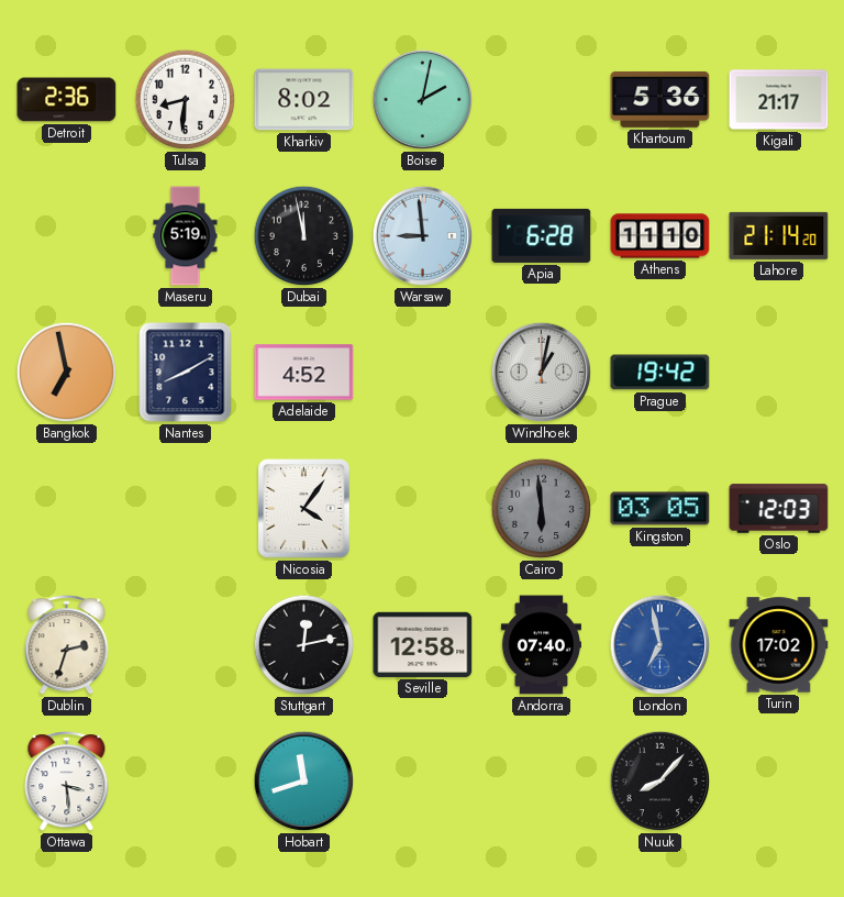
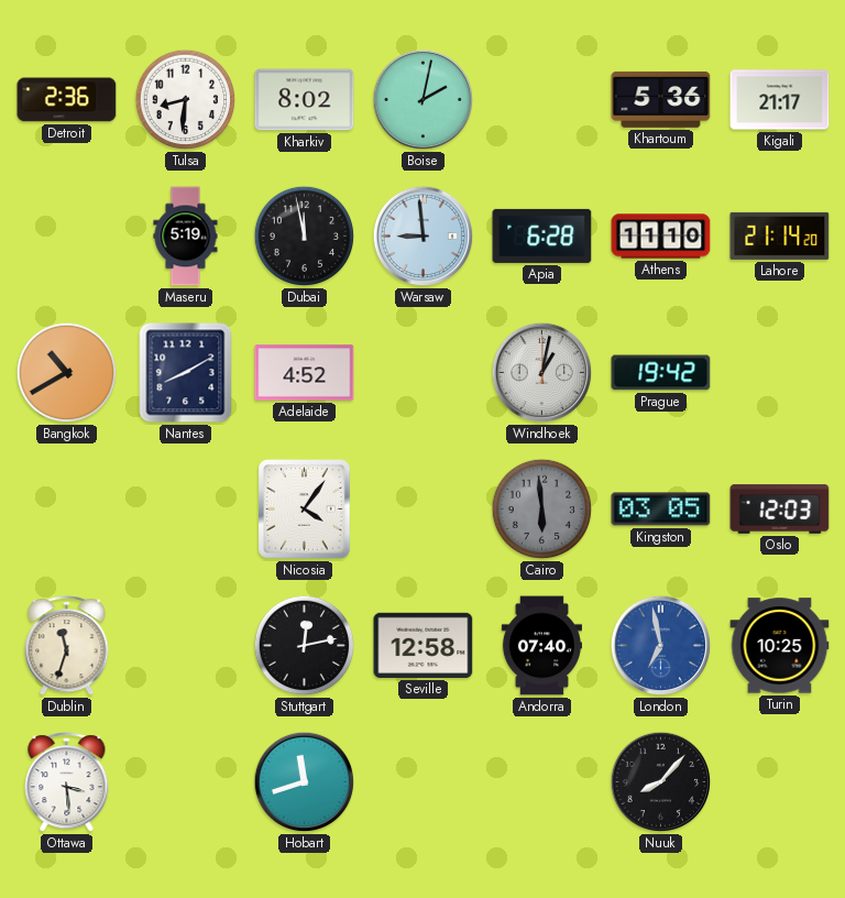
Bangkok: 6:58 -> 10:40
Dublin: 2:33 -> 11:33
Turin: 17:02 -> 10:25
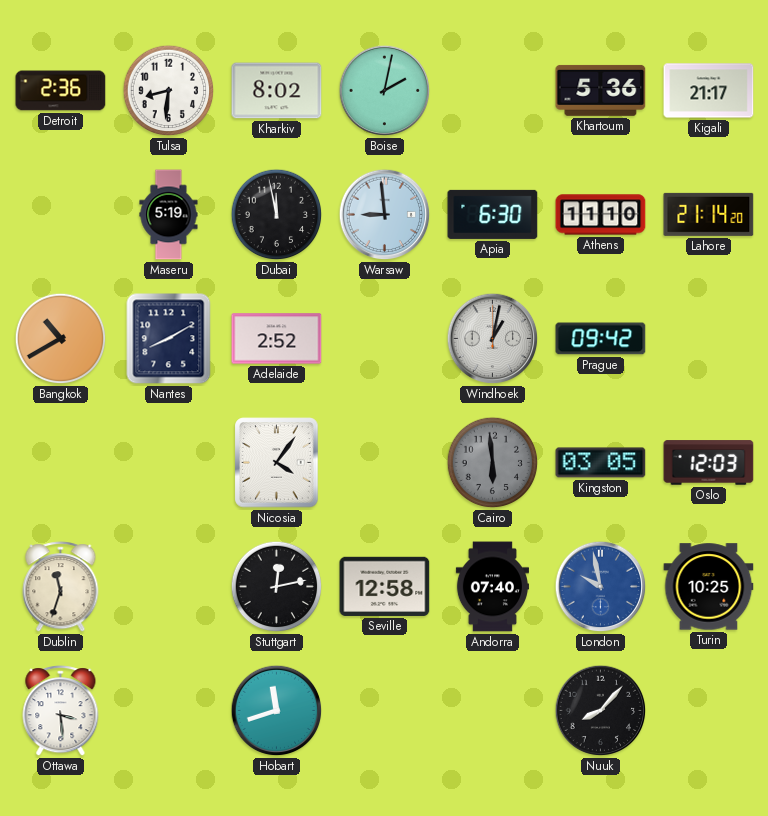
Apia: 6:28 -> 6:30
Adelaide: 4:52 -> 2:52
Prague: 19:42 -> 09:42
London: 6:58 -> 9:58
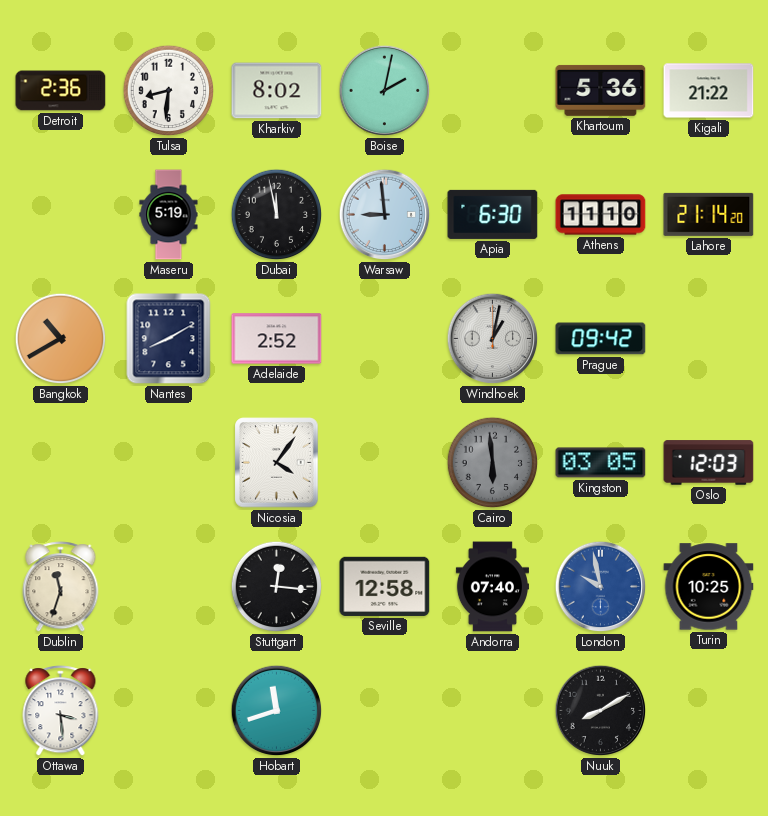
Kigali: 21:17 -> 21:22
Stuttgart: 12:13 -> 12:16
Nuuk: 8:07 -> 8:10
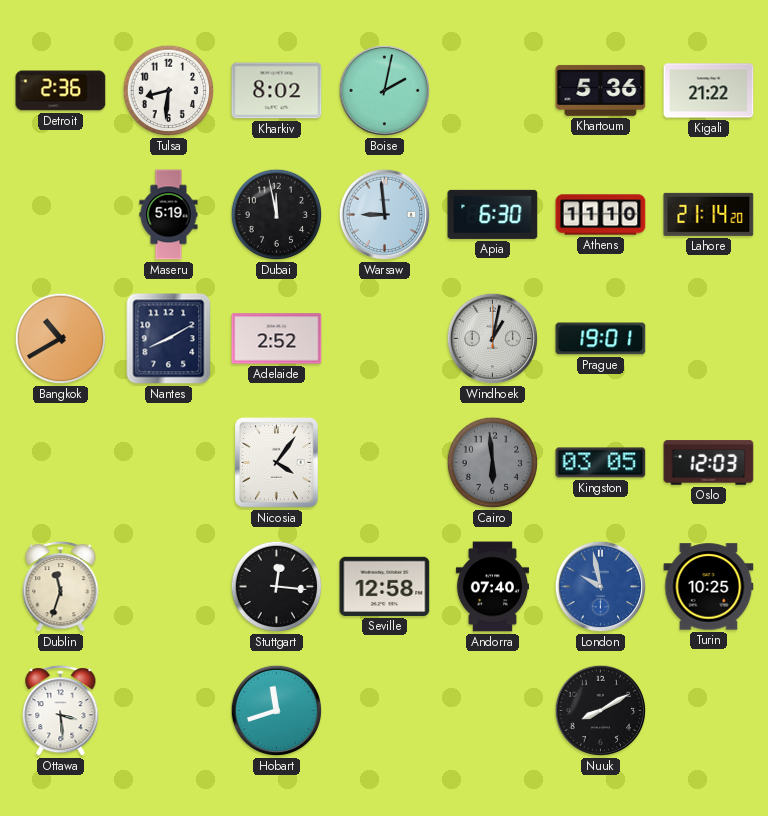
Prague: 09:42 -> 19:01
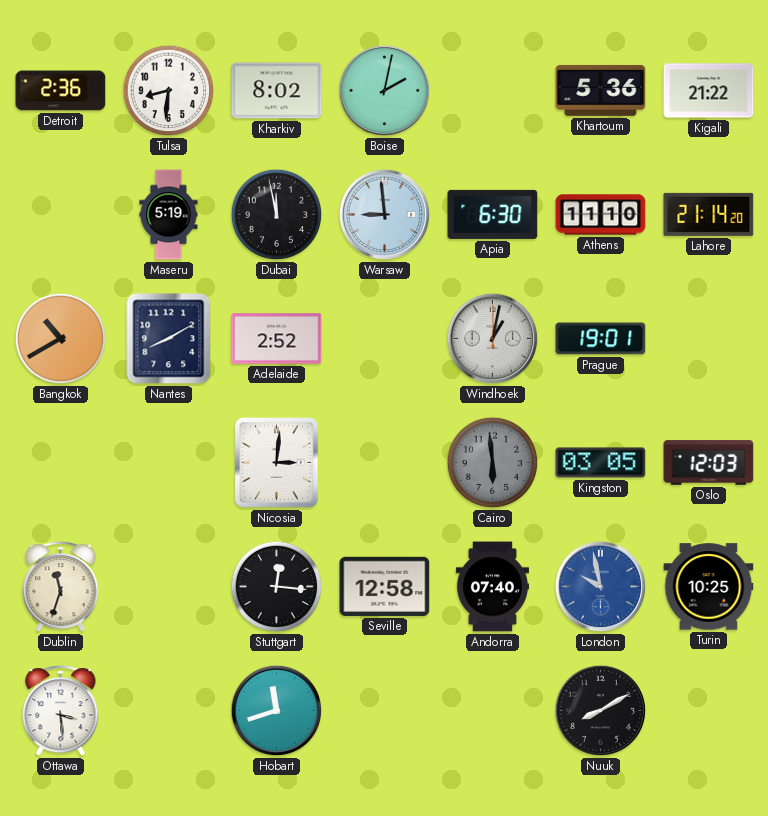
Nicosia: 4:06 -> 3:01
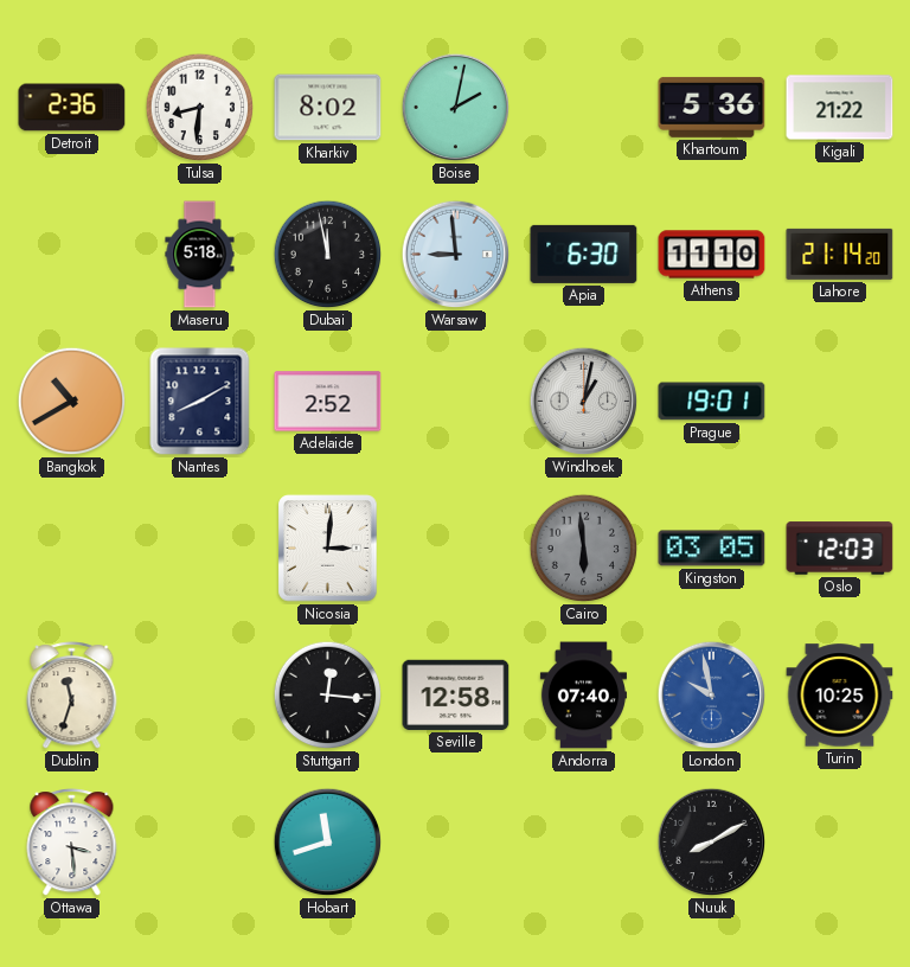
Maseru: 5:19 -> 5:18
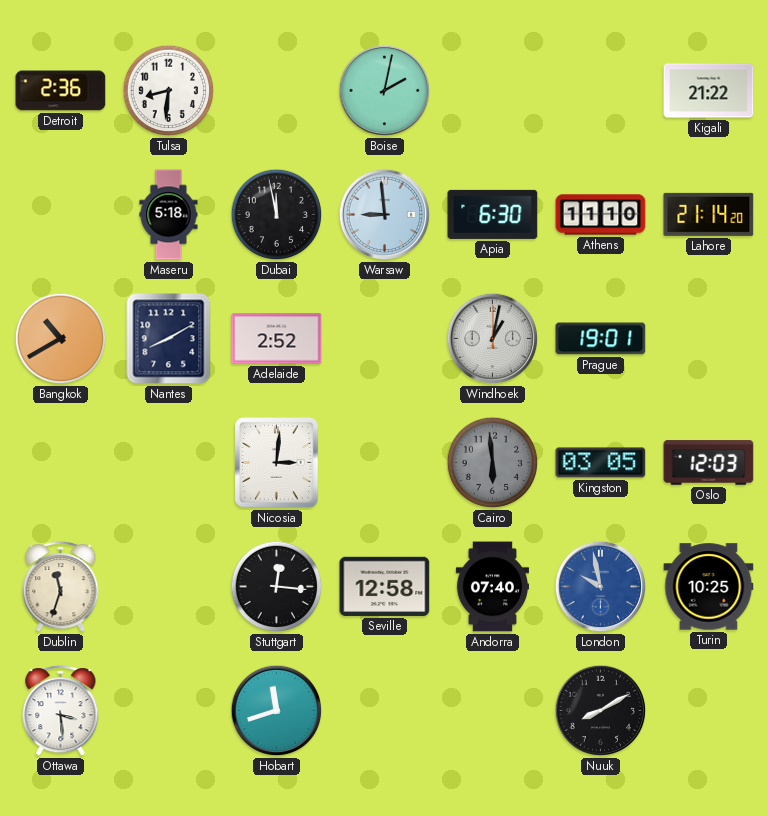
Kharkiv: 8:02 -> none
Khartoum: 5:36 -> none
